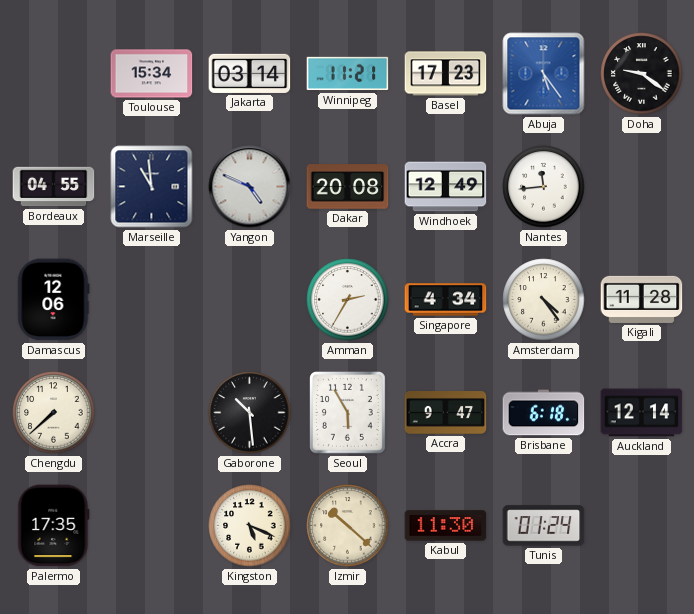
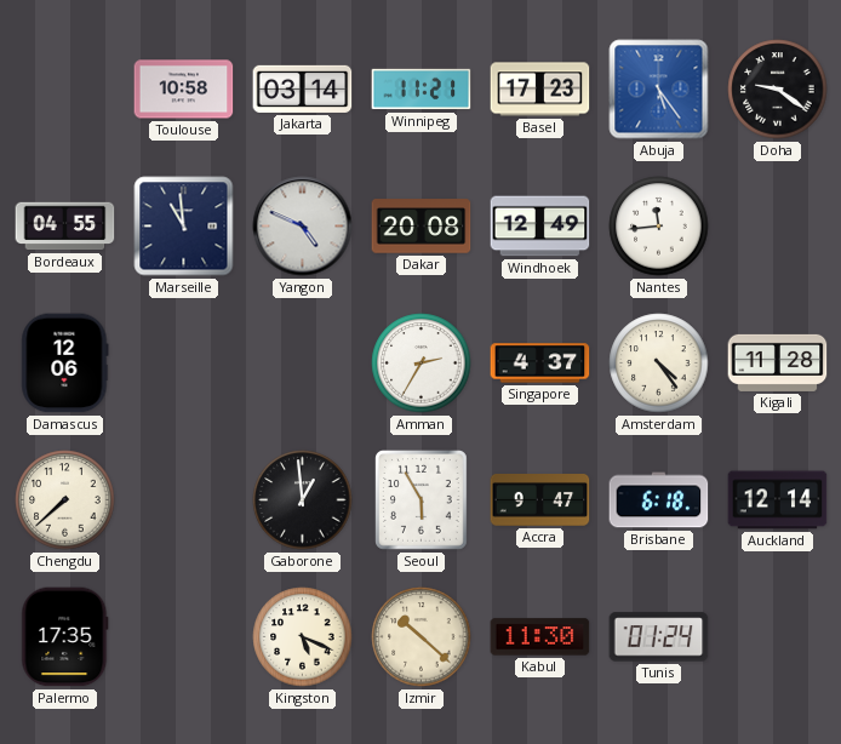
Toulouse: 15:34 -> 10:58
Singapore: 4:34 -> 4:37
Gaborone: 10:29 -> 12:59
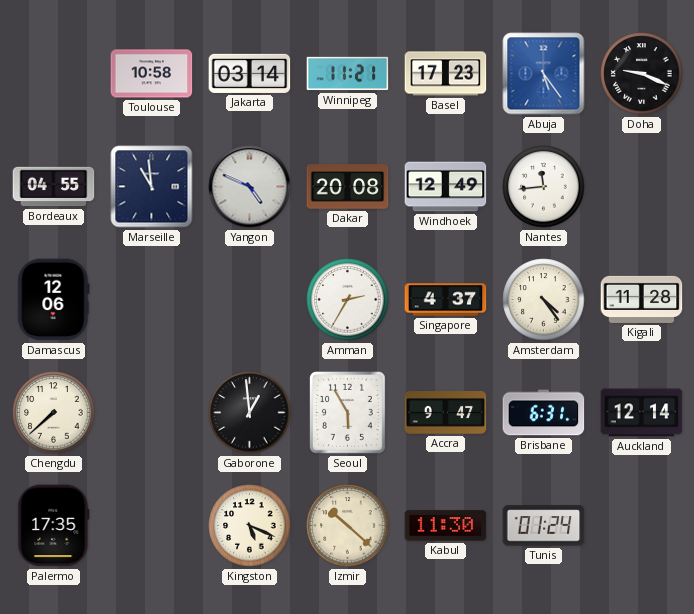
Doha: 9:21 -> 9:19
Brisbane: 6:18 -> 6:31
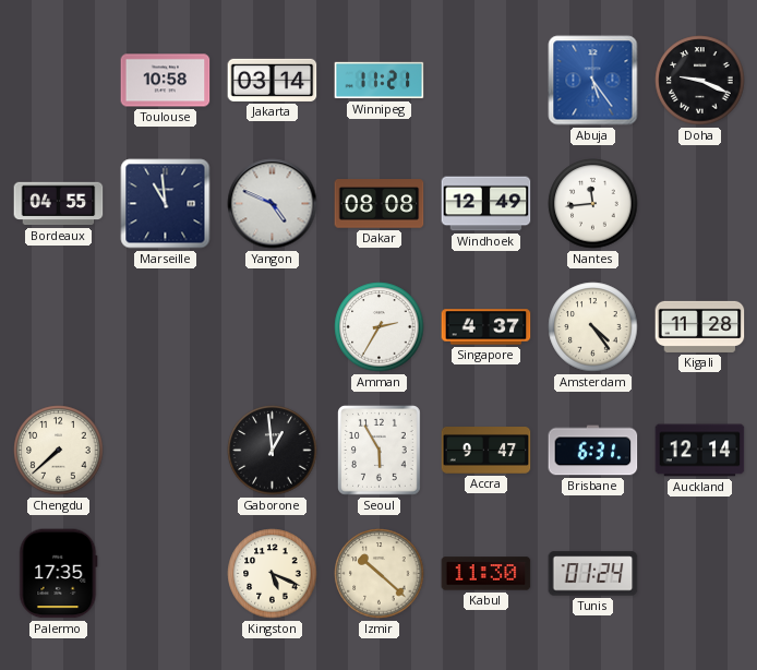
Basel: 17:23 -> none
Dakar: 20:08 -> 08:08
Damascus: 12:06 -> none
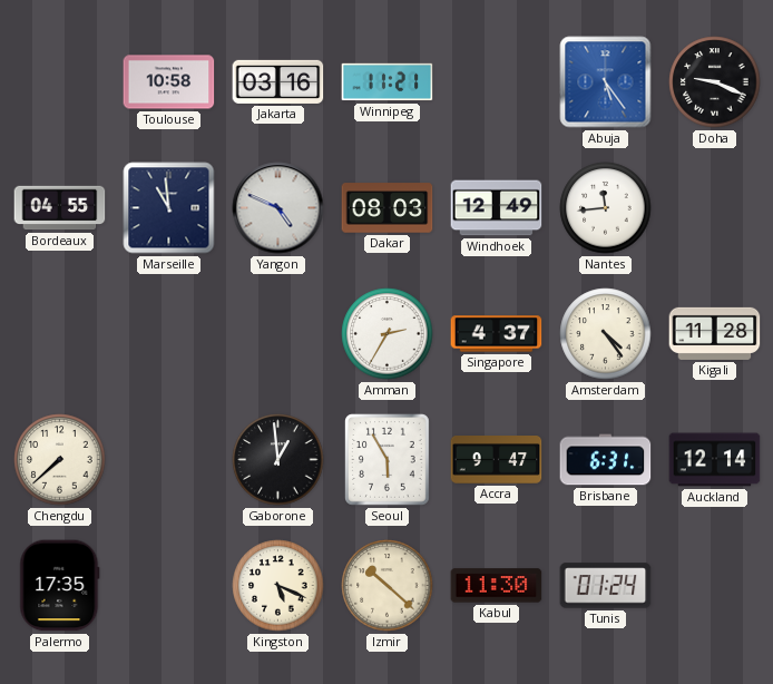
Jakarta: 03:14 -> 03:16
Dakar: 08:08 -> 08:03
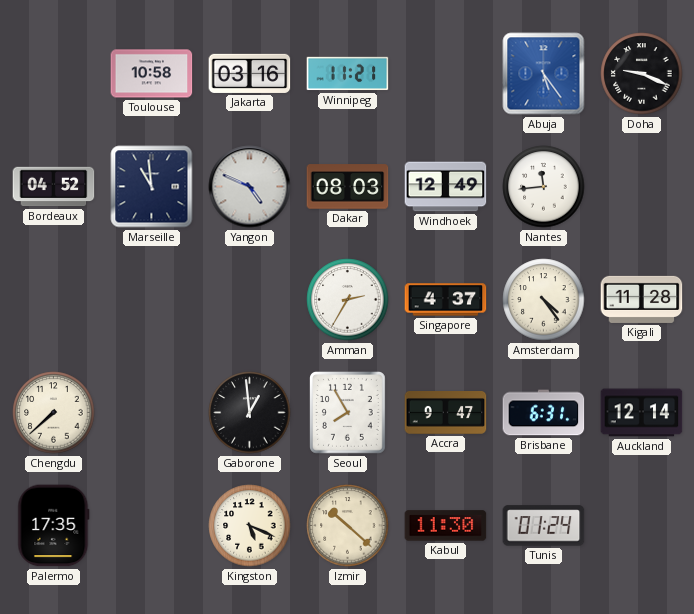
Bordeaux: 04:55 -> 04:52
Seoul: 5:55 -> 7:55
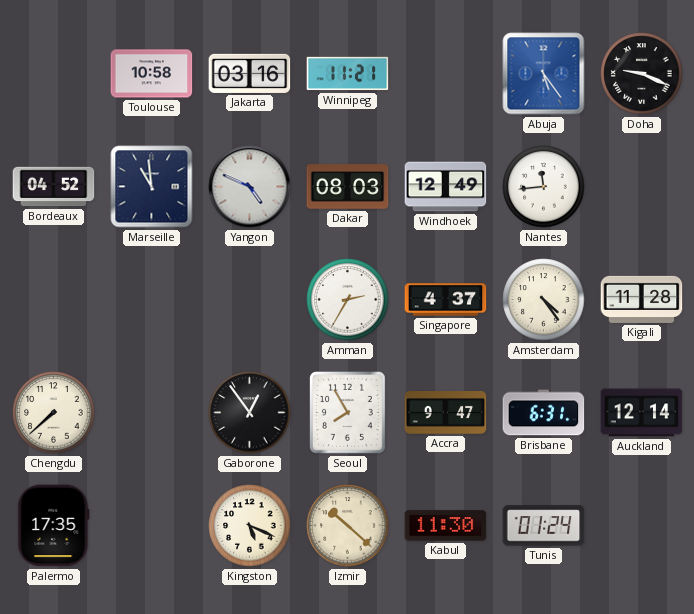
Gaborone: 12:59 -> 12:54
